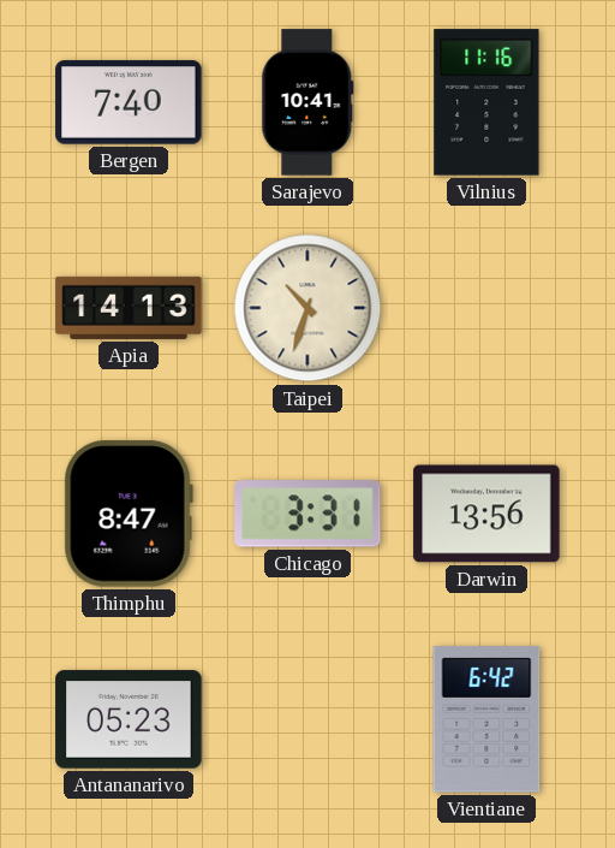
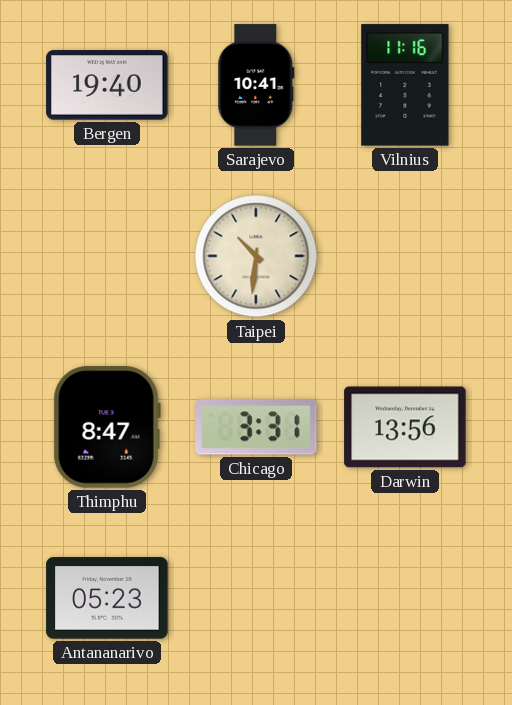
Bergen: 7:40 -> 19:40
Apia: 14:13 -> none
Taipei: 10:33 -> 10:31
Vientiane: 6:42 -> none
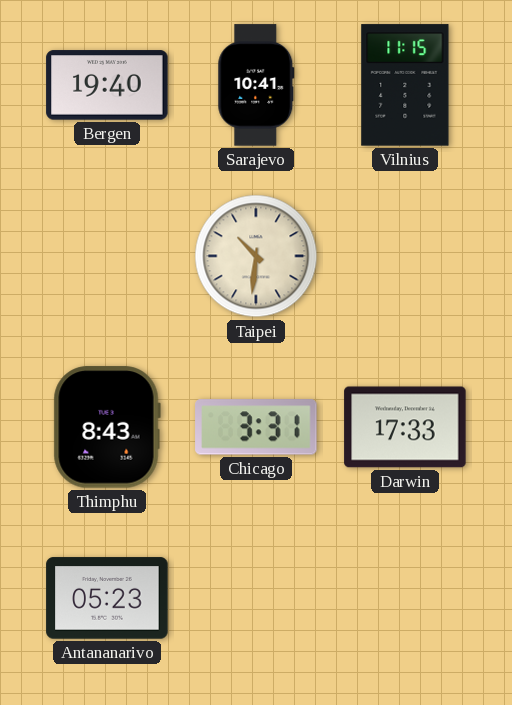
Vilnius: 11:16 -> 11:15
Thimphu: 8:47 -> 8:43
Darwin: 13:56 -> 17:33
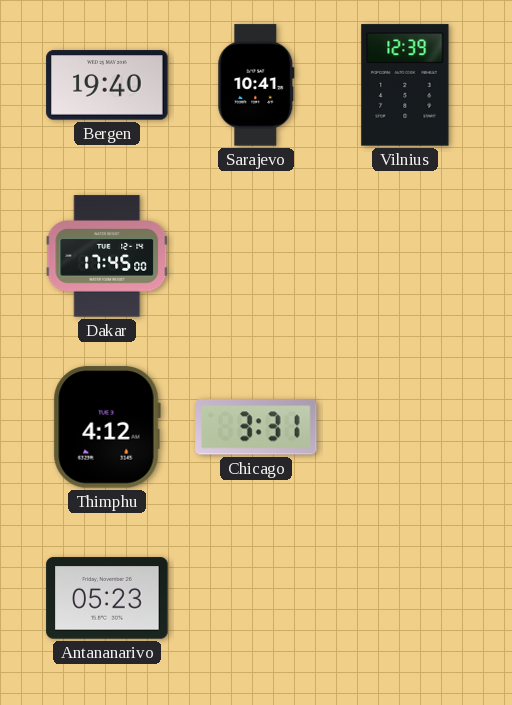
Vilnius: 11:15 -> 12:39
Dakar: none -> 17:45
Taipei: 10:31 -> none
Thimphu: 8:43 -> 4:12
Darwin: 17:33 -> none
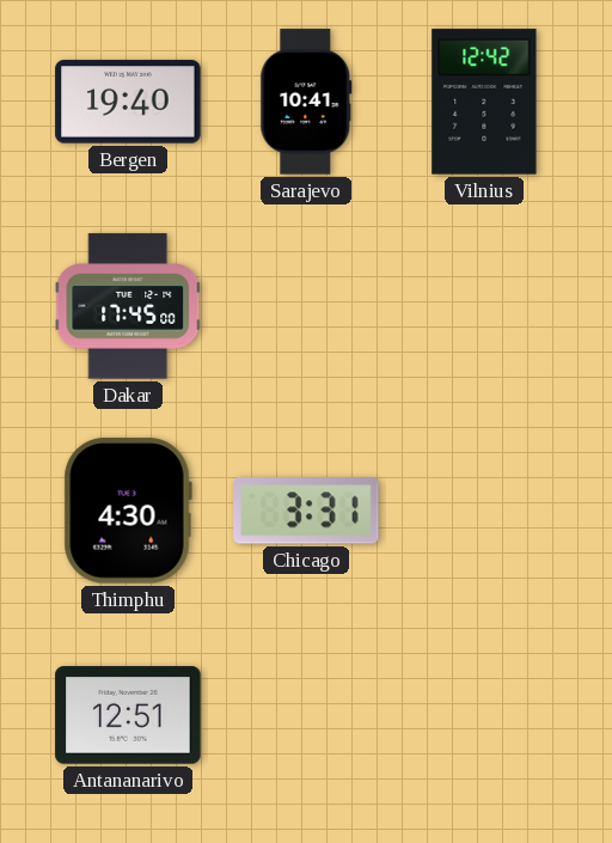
Vilnius: 12:39 -> 12:42
Thimphu: 4:12 -> 4:30
Antananarivo: 05:23 -> 12:51
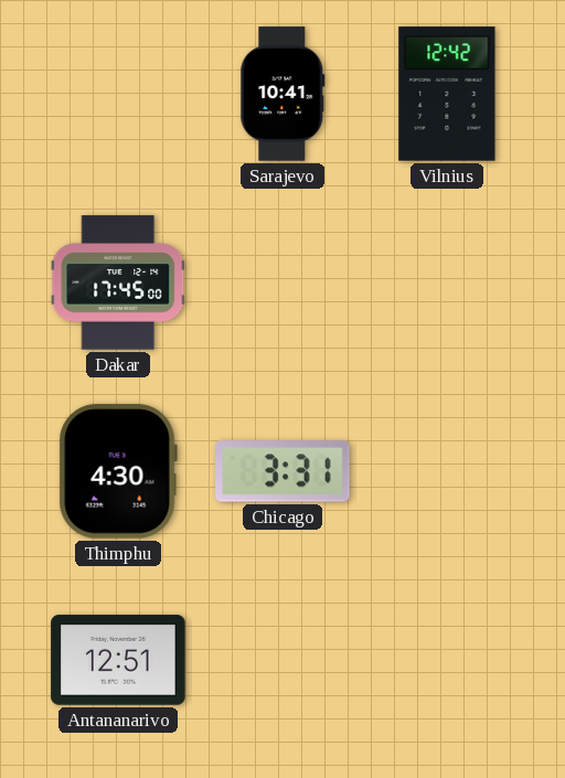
Bergen: 19:40 -> none
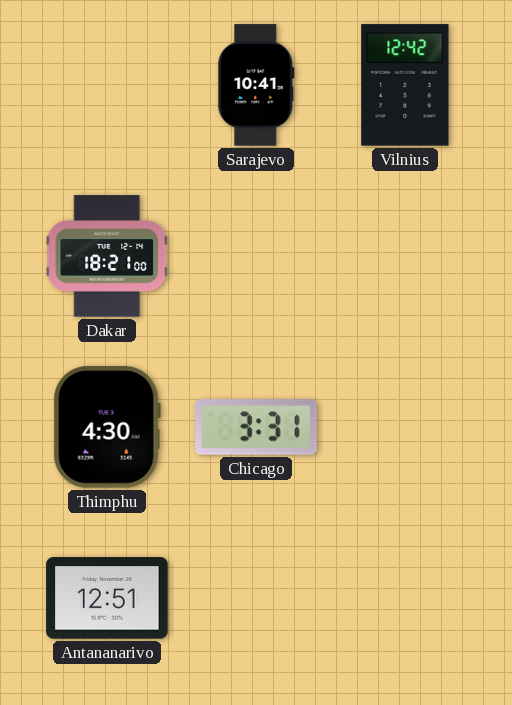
Dakar: 17:45 -> 18:21
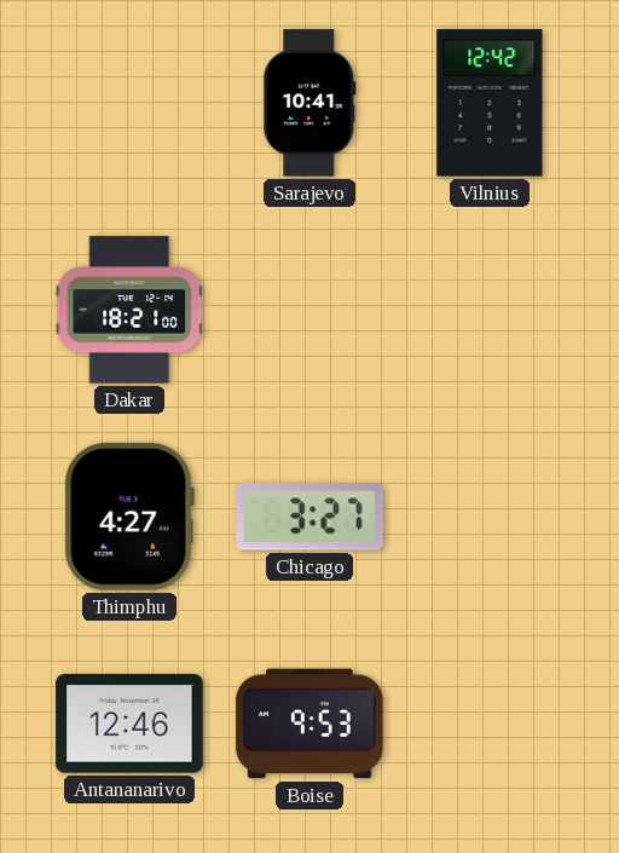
Thimphu: 4:30 -> 4:27
Chicago: 3:31 -> 3:27
Antananarivo: 12:51 -> 12:46
Boise: none -> 9:53
